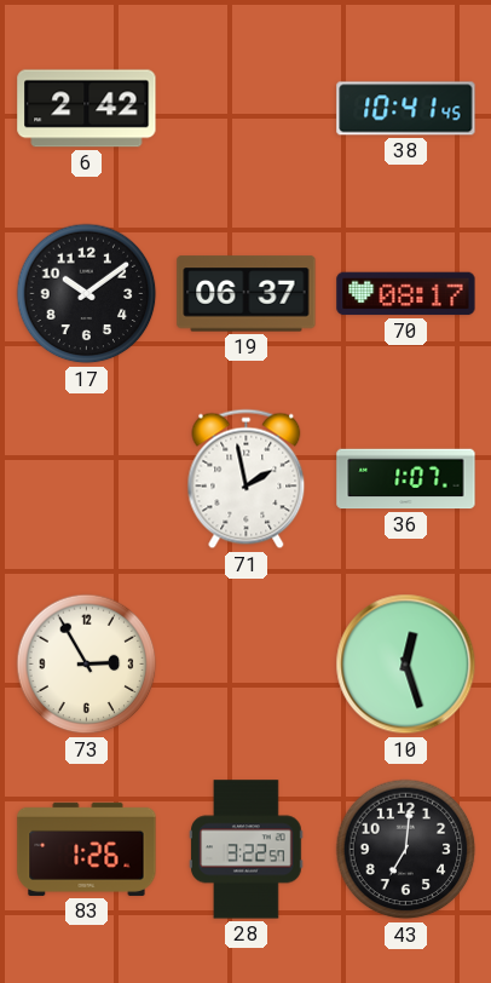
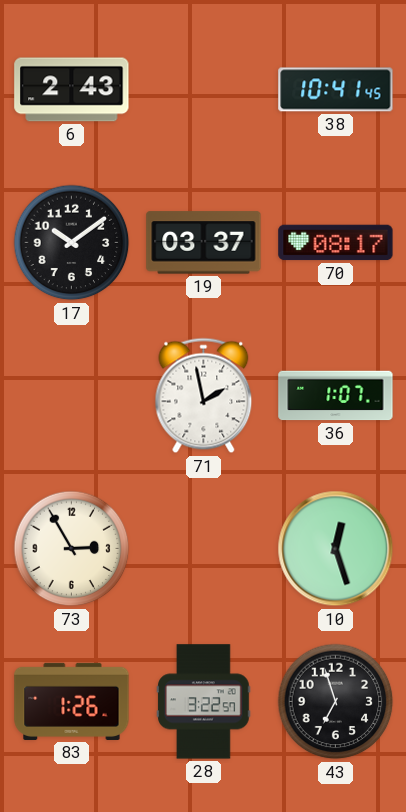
6: 2:42 -> 2:43
19: 06:37 -> 03:37
43: 7:01 -> 6:57
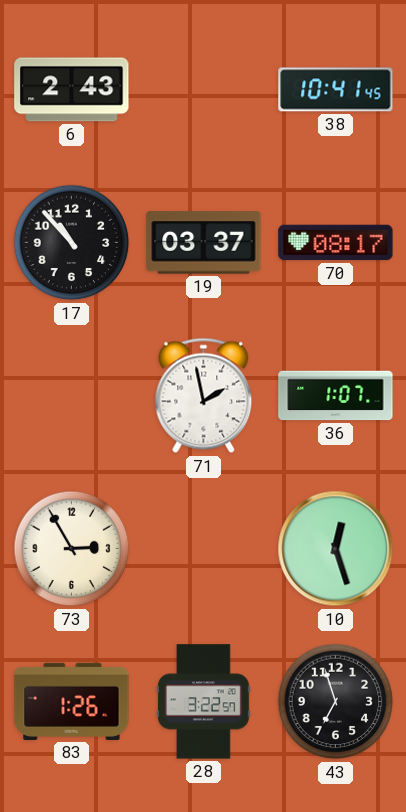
17: 10:09 -> 10:53
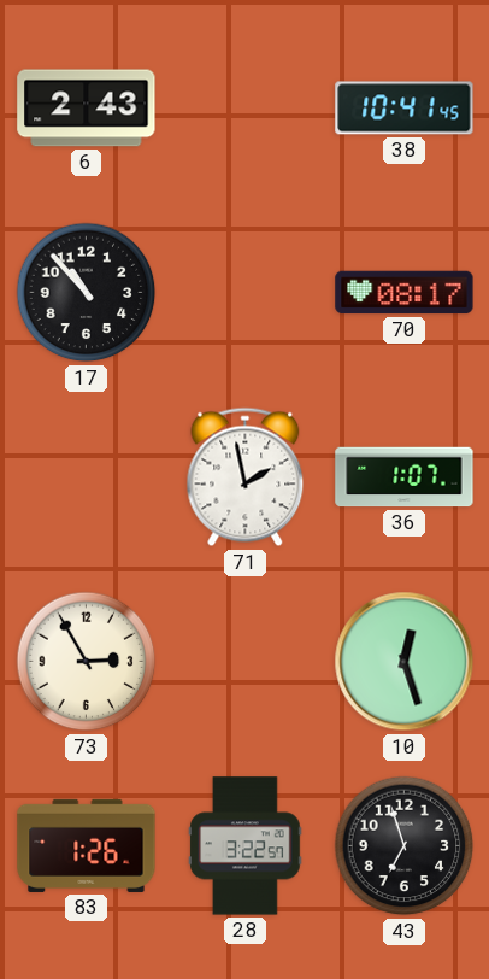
19: 03:37 -> none
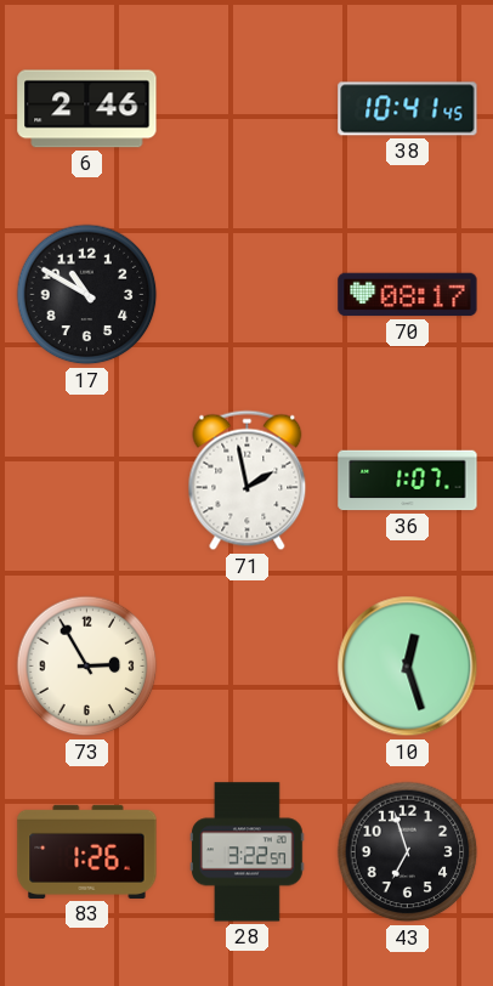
6: 2:43 -> 2:46
17: 10:53 -> 10:50
